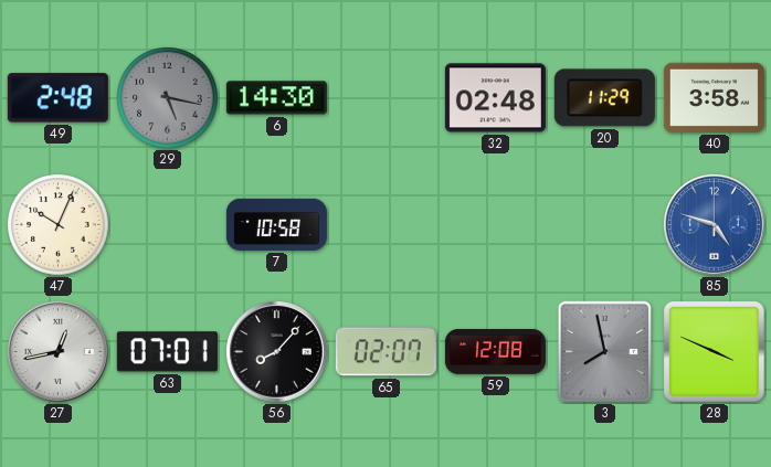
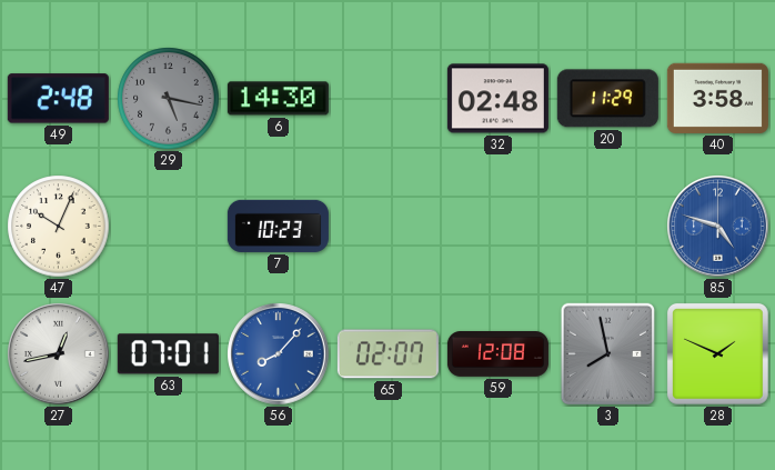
7: 10:58 -> 10:23
56 dial: black -> blue
28: 3:49 -> 1:49
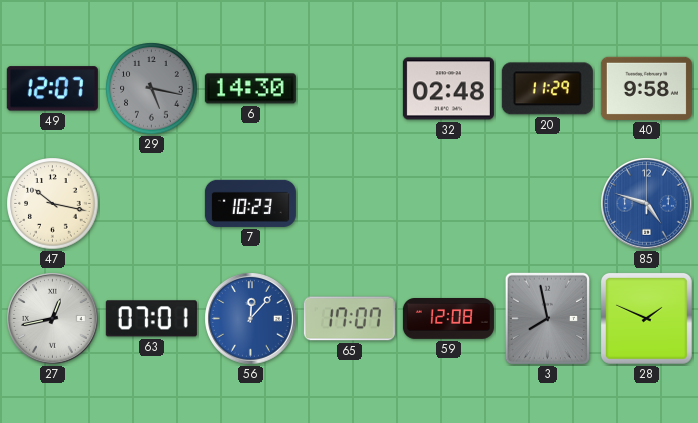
49: 2:48 -> 12:07
40: 3:58 -> 9:58
47: 10:04 -> 10:17
56: 8:07 -> 12:07
65: 02:07 -> 17:07
